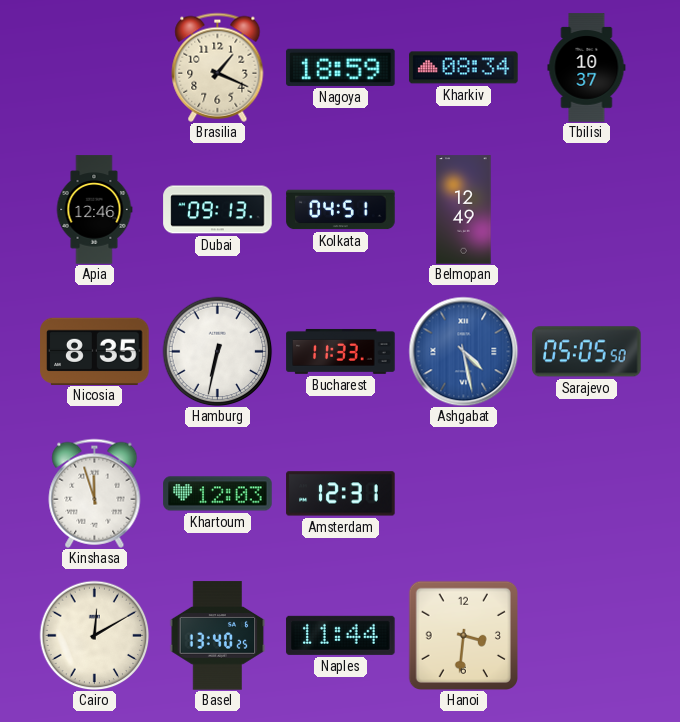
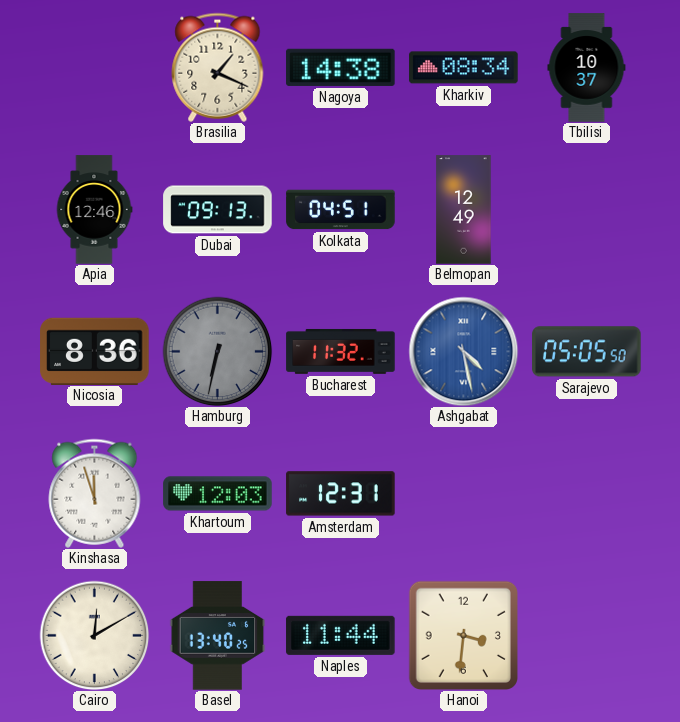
Nagoya: 18:59 -> 14:38
Nicosia: 8:35 -> 8:36
Hamburg dial: white -> grey
Bucharest: 11:33 -> 11:32
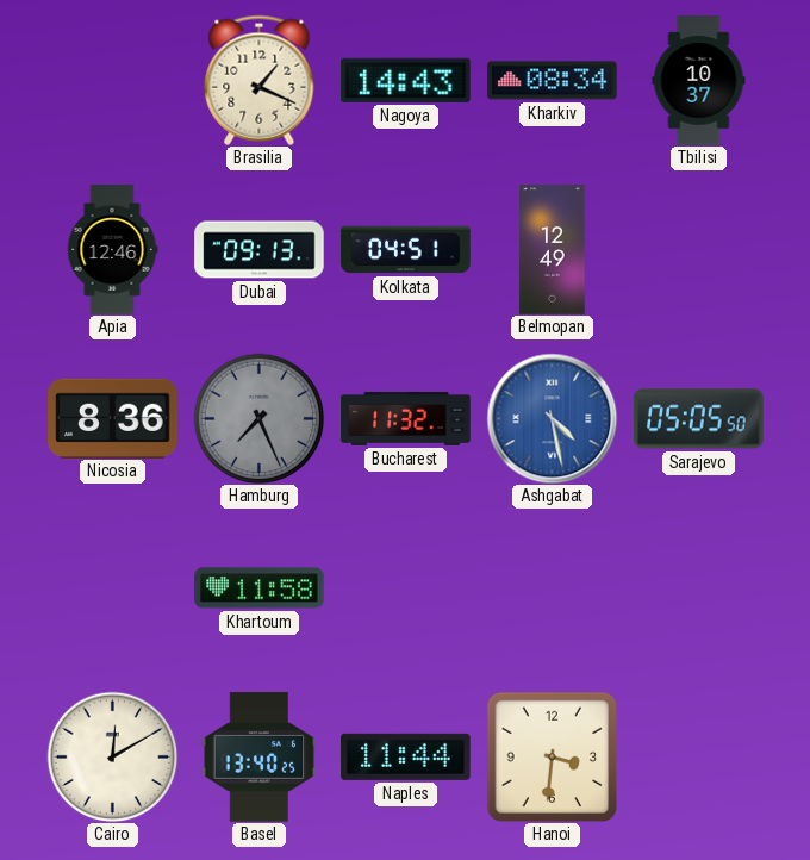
Nagoya: 14:38 -> 14:43
Hamburg: 6:32 -> 7:26
Kinshasa: 11:57 -> none
Khartoum: 12:03 -> 11:58
Amsterdam: 12:31 -> none
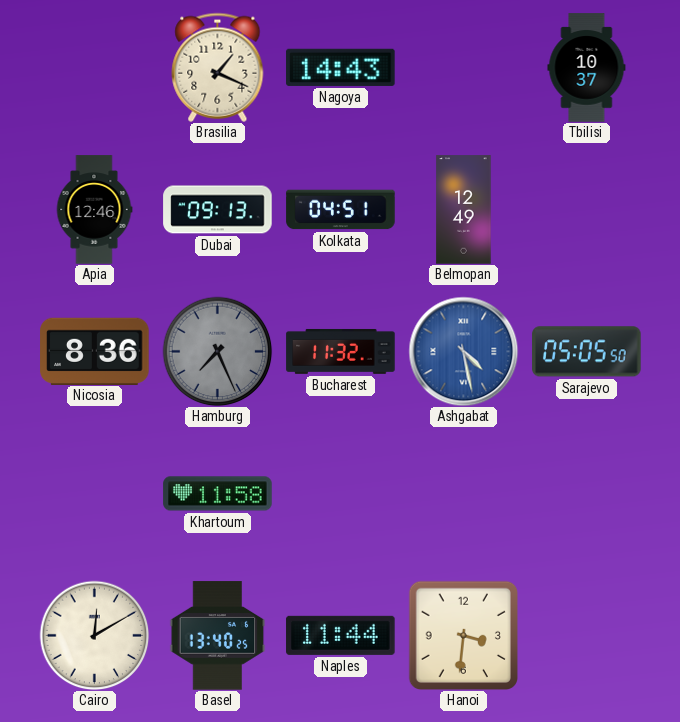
Kharkiv: 08:34 -> none
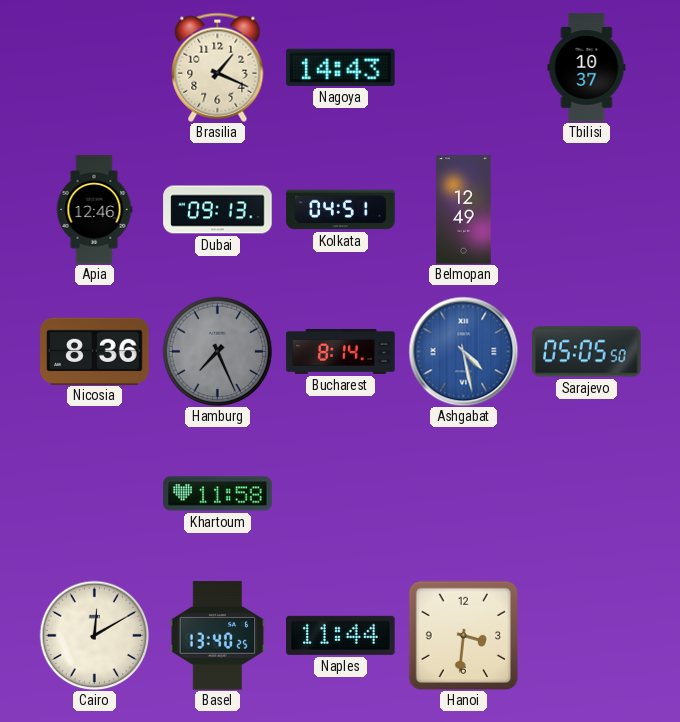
Bucharest: 11:32 -> 8:14
